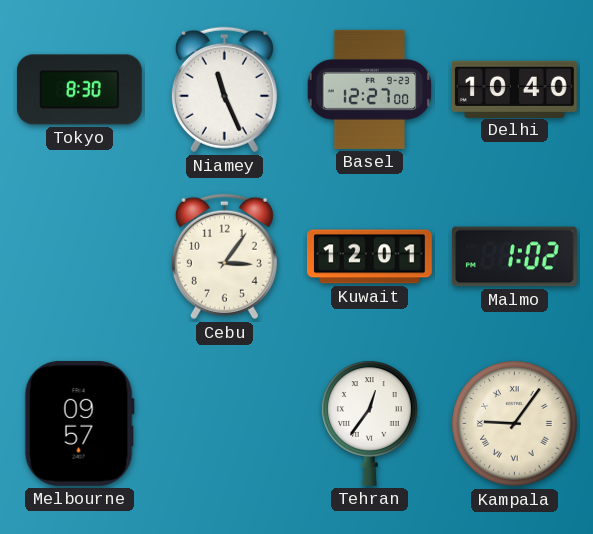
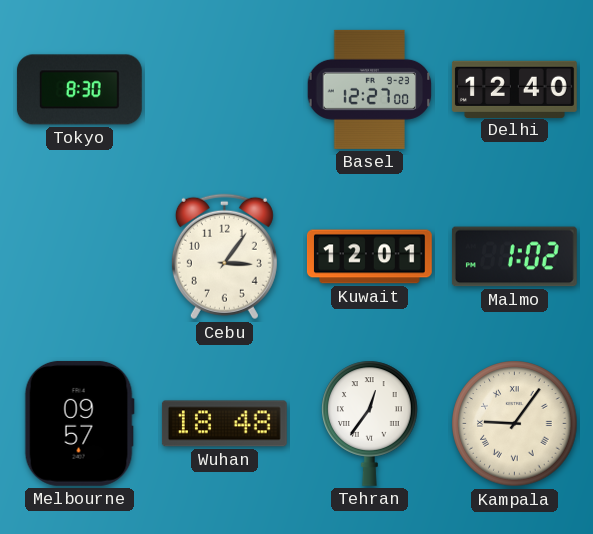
Niamey: 11:26 -> none
Delhi: 10:40 -> 12:40
Wuhan: none -> 18:48
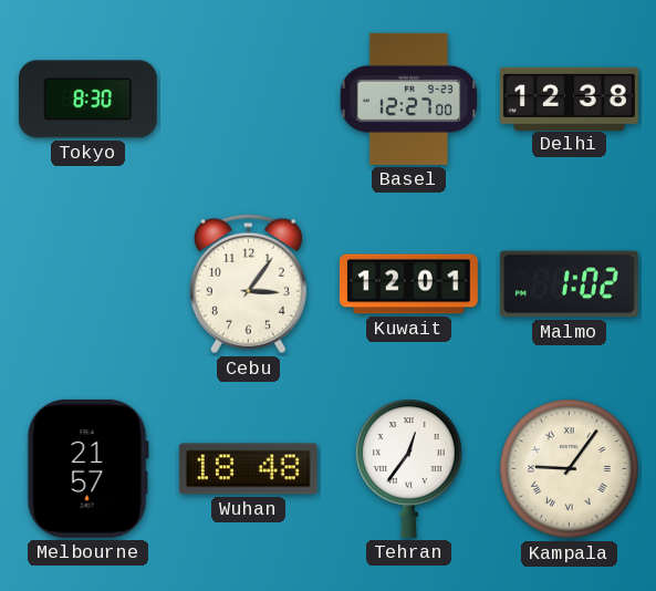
Delhi: 12:40 -> 12:38
Melbourne: 09:57 -> 21:57
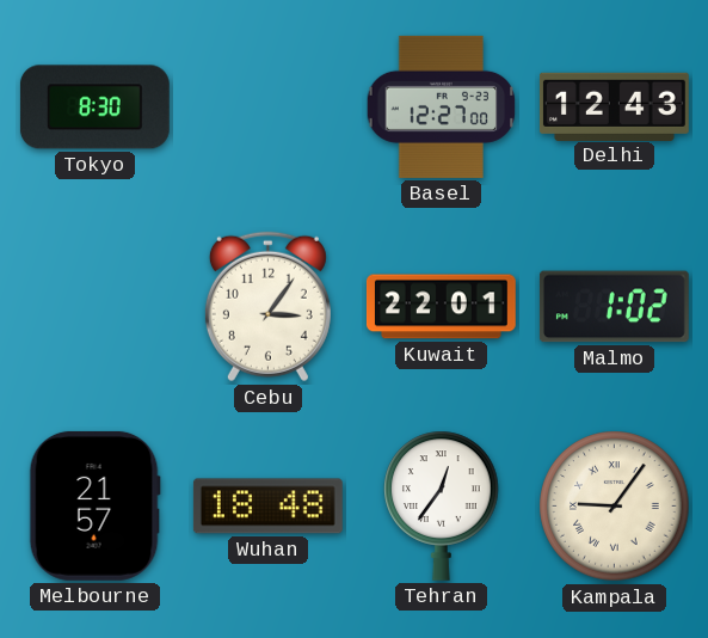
Delhi: 12:38 -> 12:43
Kuwait: 12:01 -> 22:01
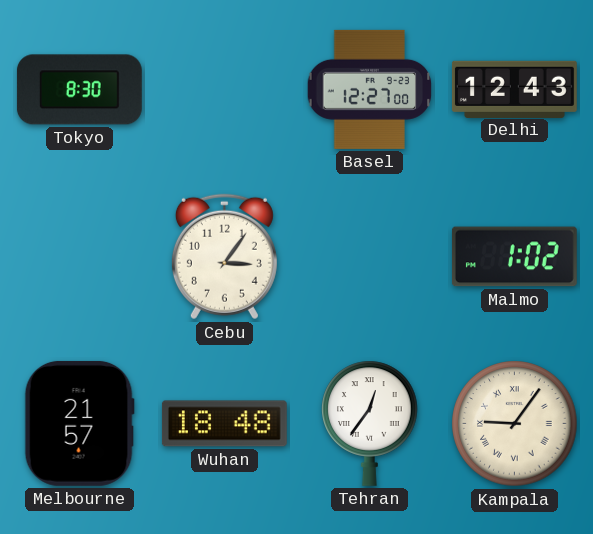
Kuwait: 22:01 -> none
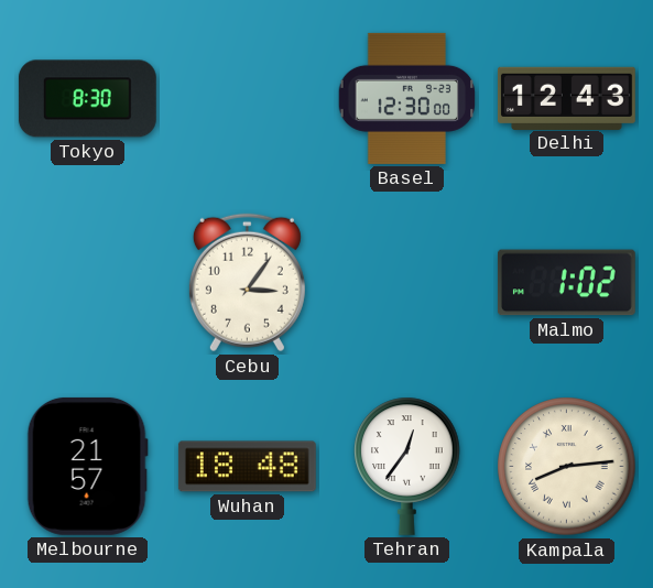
Basel: 12:27 -> 12:30
Kampala: 9:06 -> 8:14
